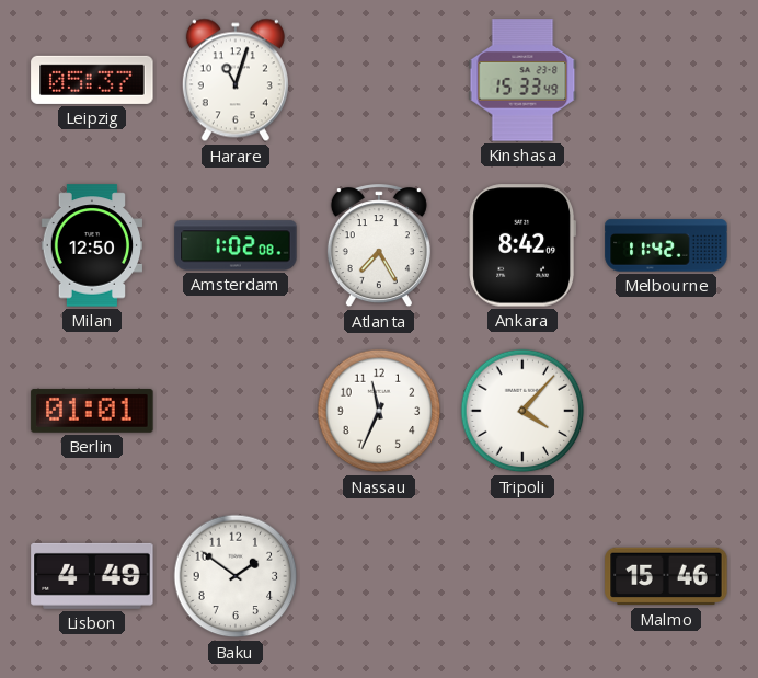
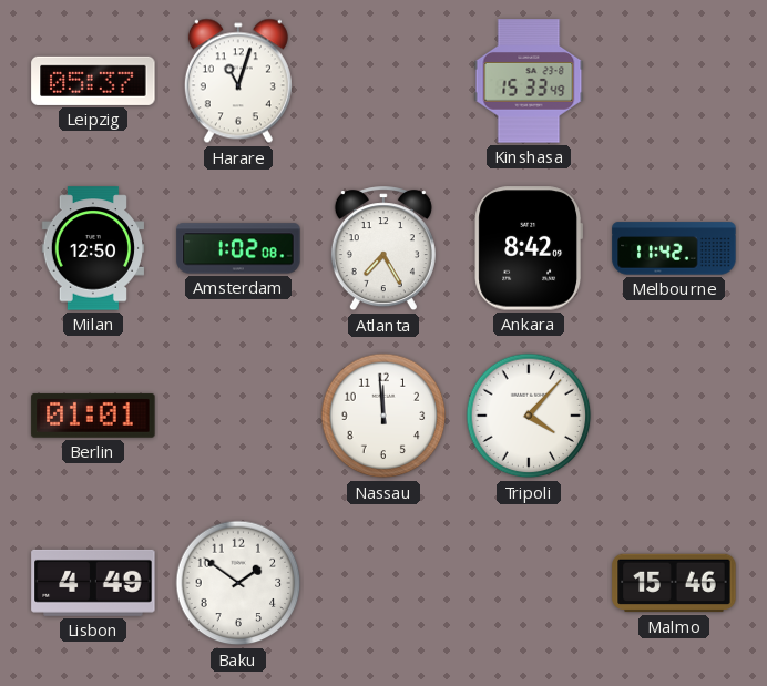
Nassau: 11:34 -> 11:59
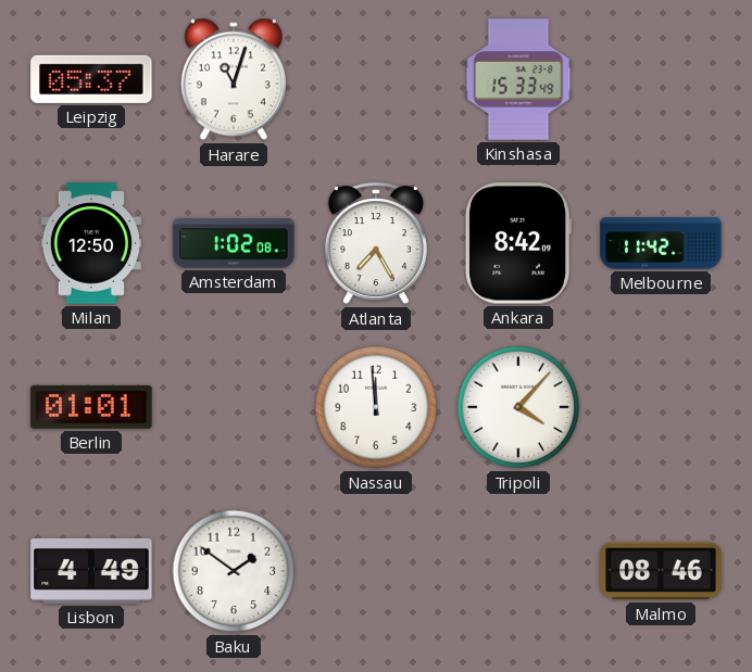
Malmo: 15:46 -> 08:46
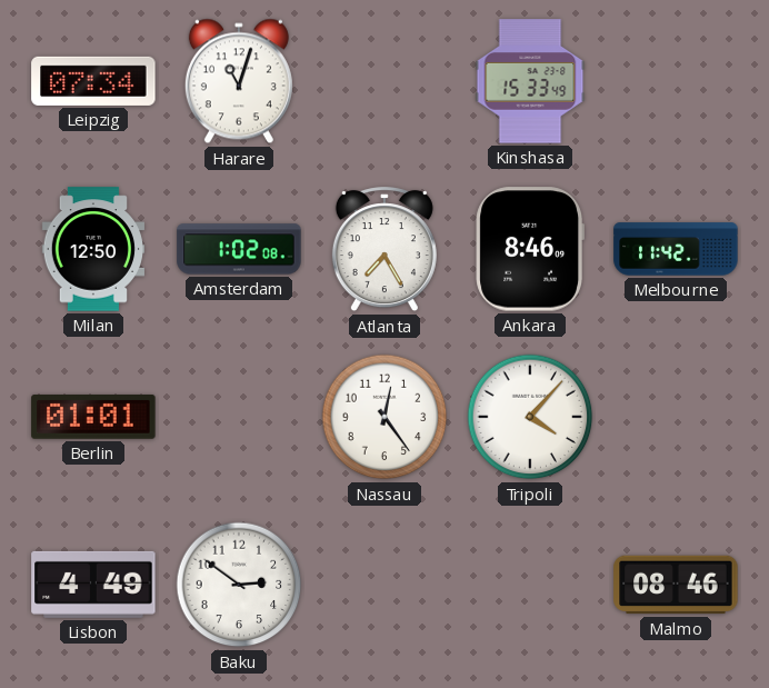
Leipzig: 05:37 -> 07:34
Ankara: 8:42 -> 8:46
Nassau: 11:59 -> 12:24
Baku: 1:51 -> 2:51
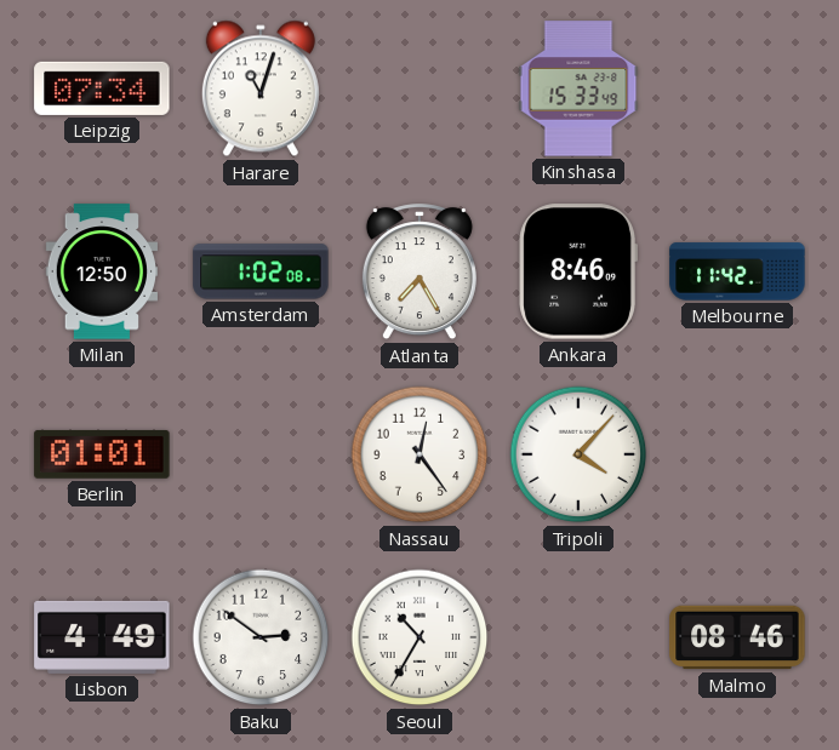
Seoul: none -> 10:35
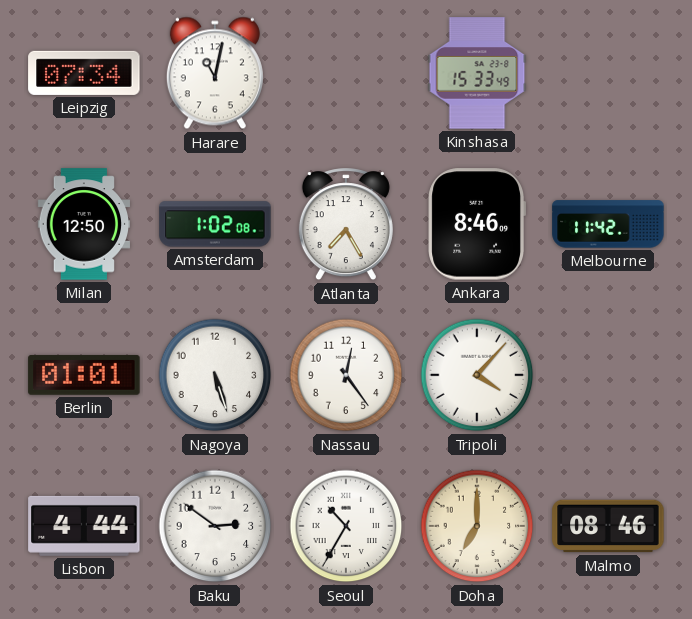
Harare: 11:03 -> 11:02
Nagoya: none -> 5:27
Lisbon: 4:49 -> 4:44
Doha: none -> 7:00
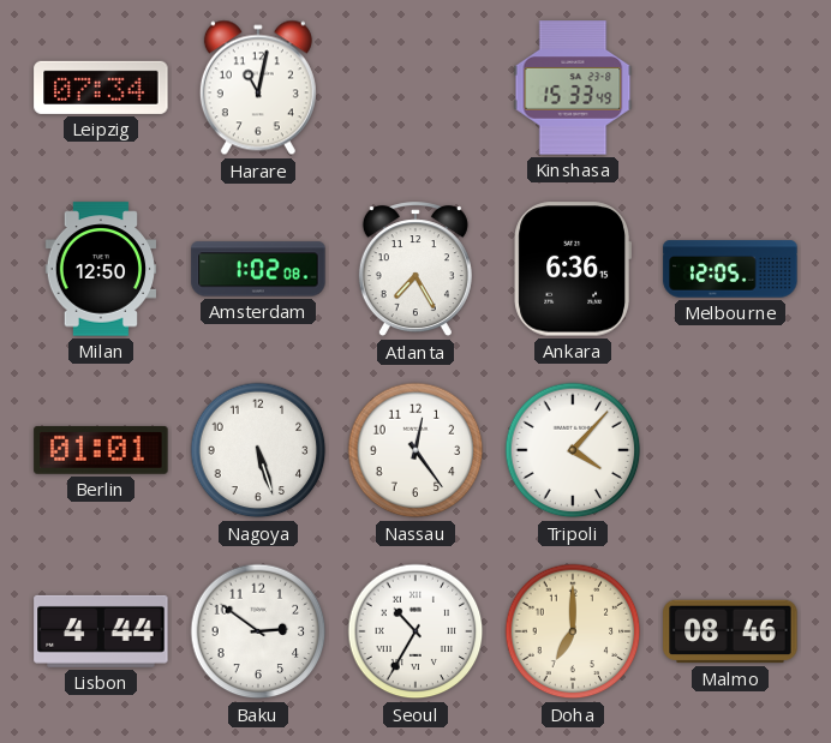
Ankara: 8:46 -> 6:36
Melbourne: 11:42 -> 12:05
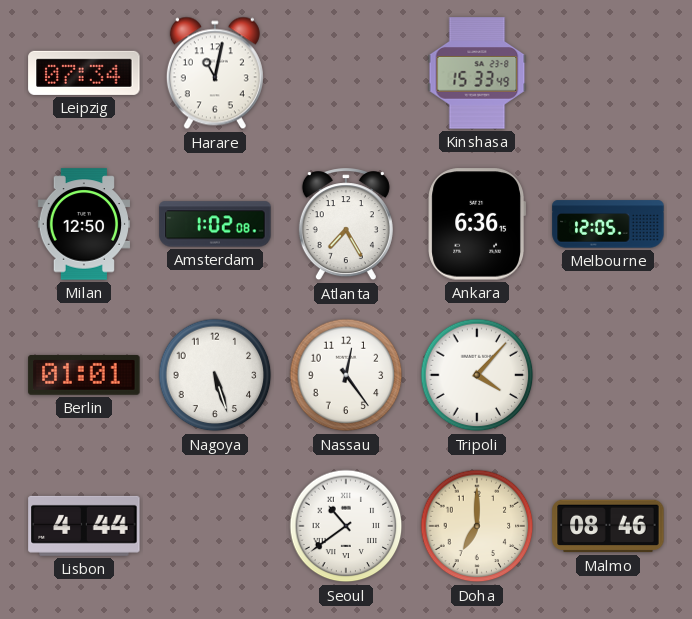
Baku: 2:51 -> none
Seoul: 10:35 -> 10:39
